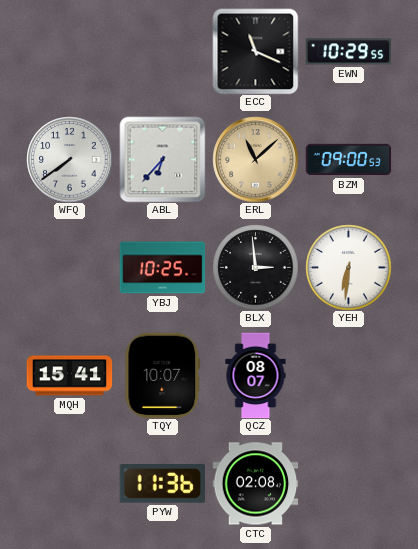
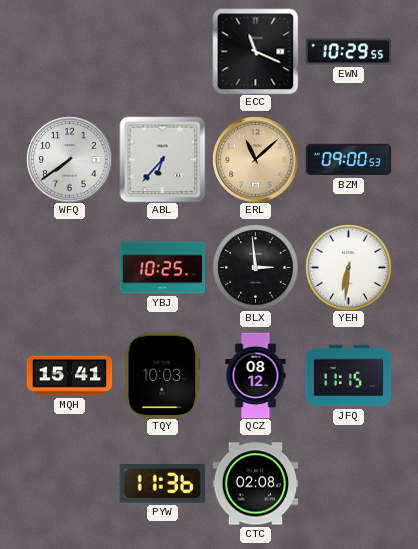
TQY: 10:07 -> 10:03
QCZ: 08:07 -> 08:12
JFQ: none -> 11:15
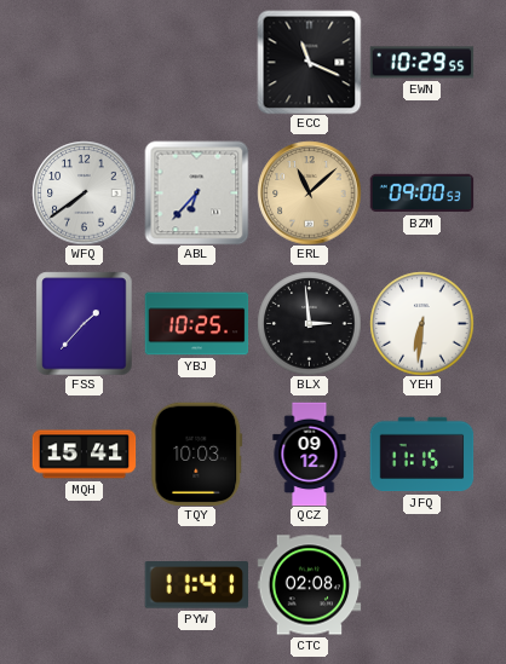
FSS: none -> 1:37
QCZ: 08:12 -> 09:12
PYW: 11:36 -> 11:41
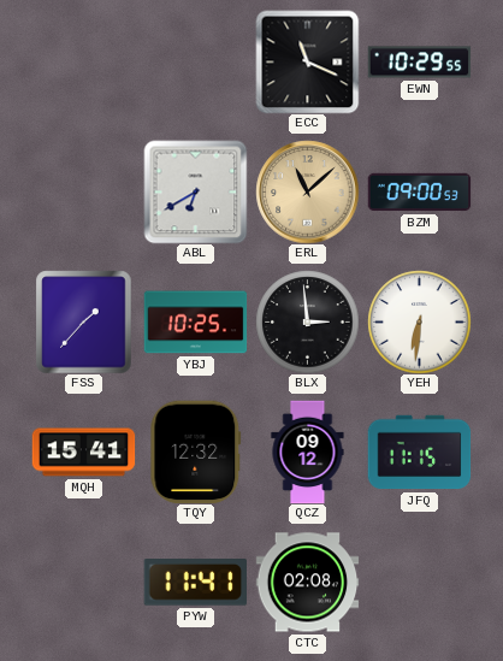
WFQ: 7:39 -> none
ABL: 6:37 -> 6:40
TQY: 10:03 -> 12:32
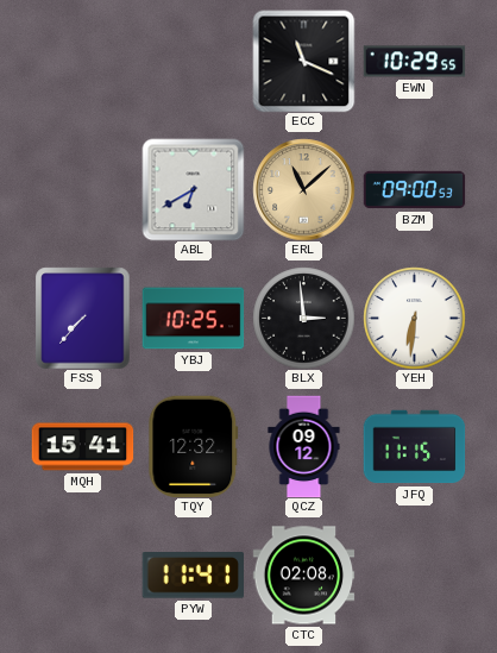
FSS: 1:37 -> 7:37
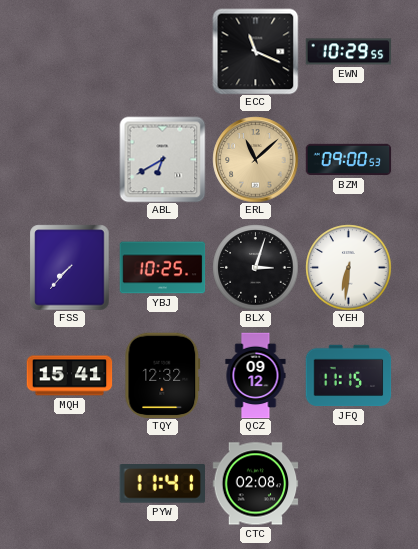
BLX: 2:59 -> 3:03
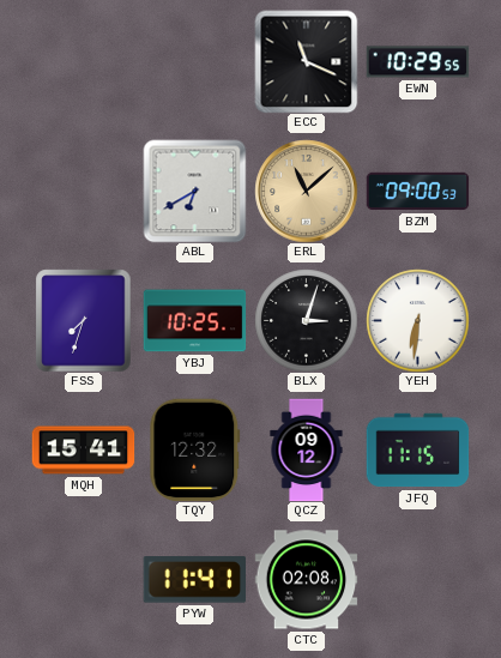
FSS: 7:37 -> 7:33
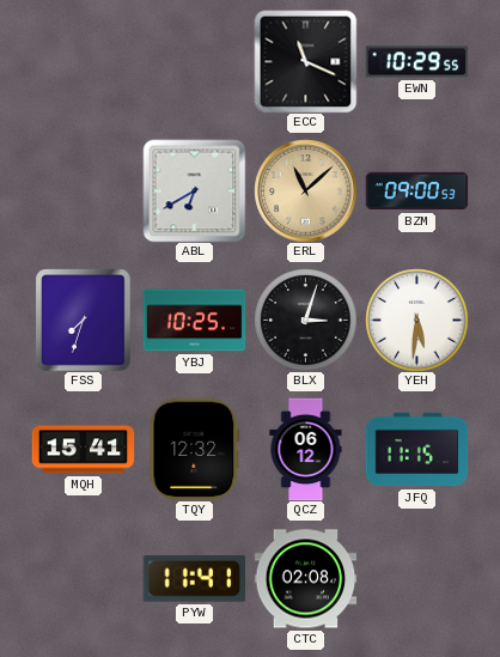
YEH: 6:31 -> 5:31
QCZ: 09:12 -> 06:12
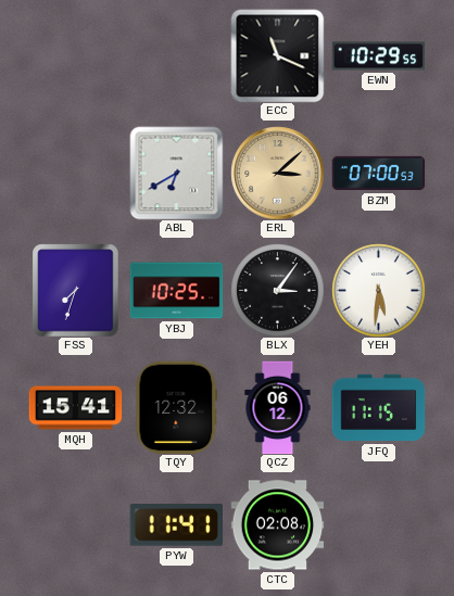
ERL: 11:08 -> 3:08
BZM: 09:00 -> 07:00
BLX: 3:03 -> 3:06
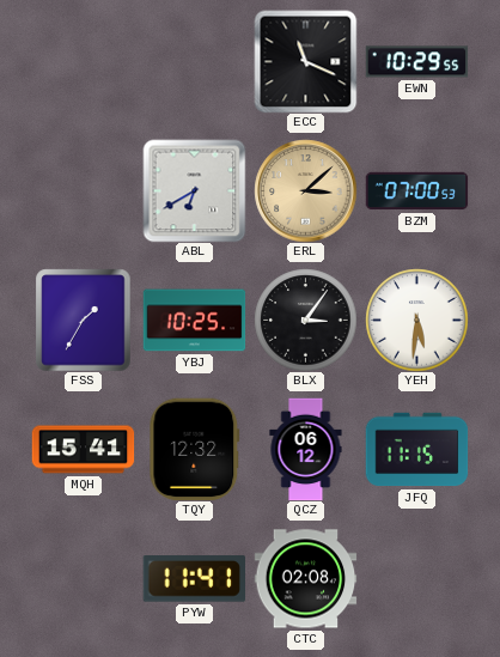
FSS: 7:33 -> 1:35
